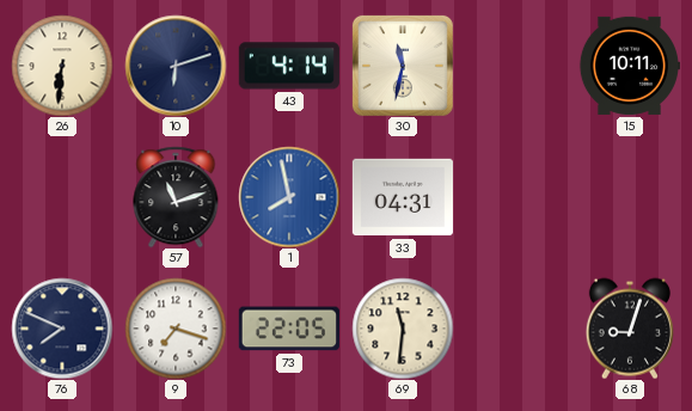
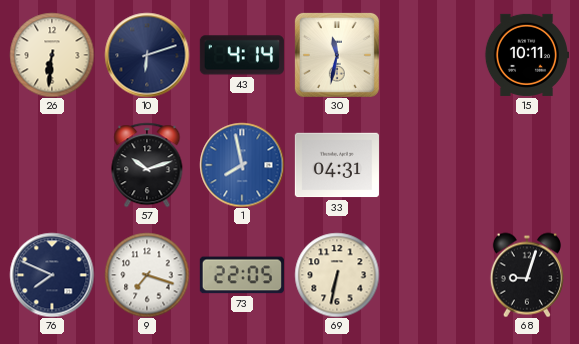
57: 11:12 -> 10:12
69: 11:31 -> 6:32
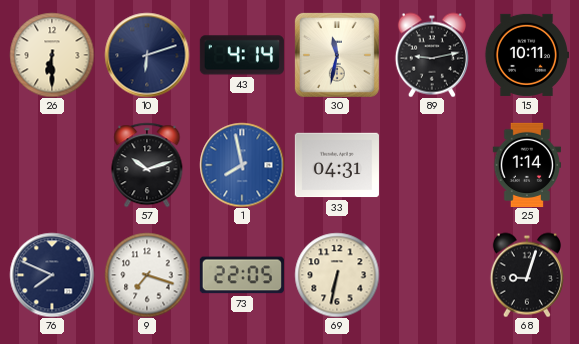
26: 6:31 -> 6:30
89: none -> 9:13
25: none -> 1:14
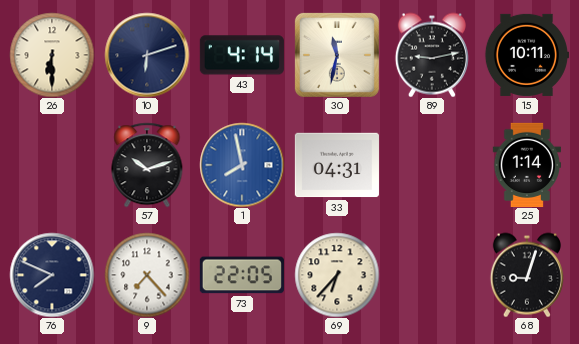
9: 7:18 -> 7:23
69: 6:32 -> 6:37
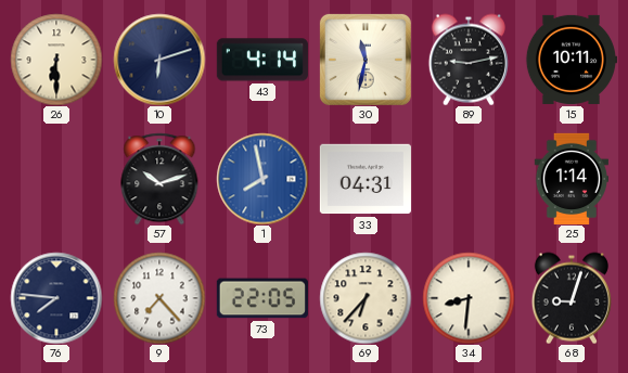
76: 7:49 -> 7:46
34: none -> 8:31
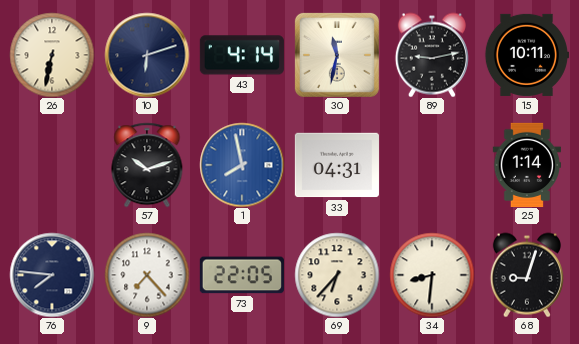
26: 6:30 -> 6:32
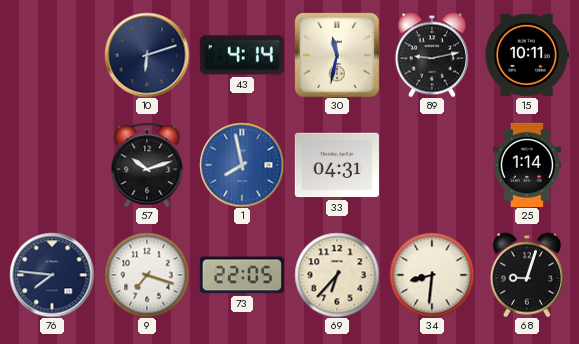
26: 6:32 -> none
9: 7:23 -> 7:18
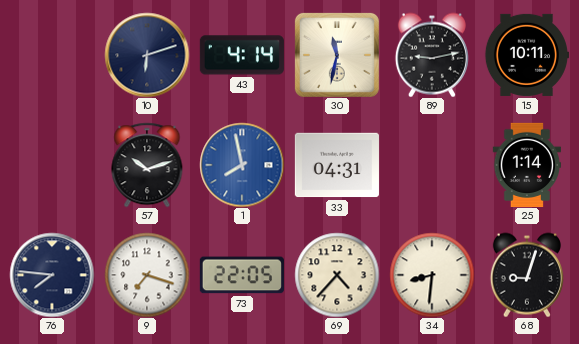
69: 6:37 -> 4:37
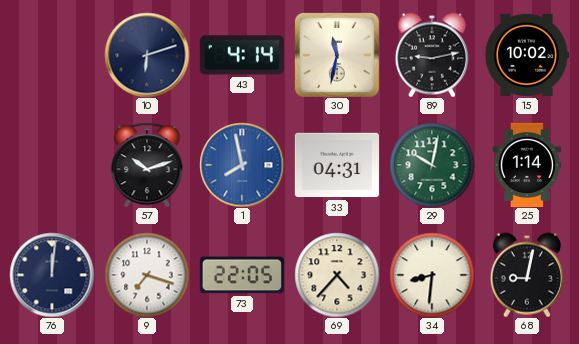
15: 10:11 -> 10:02
29: none -> 10:02
76: 7:46 -> 12:01
68: 9:03 -> 9:02
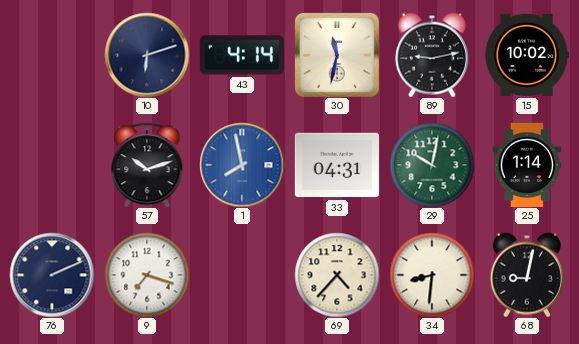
76: 12:01 -> 2:11
73: 22:05 -> none
